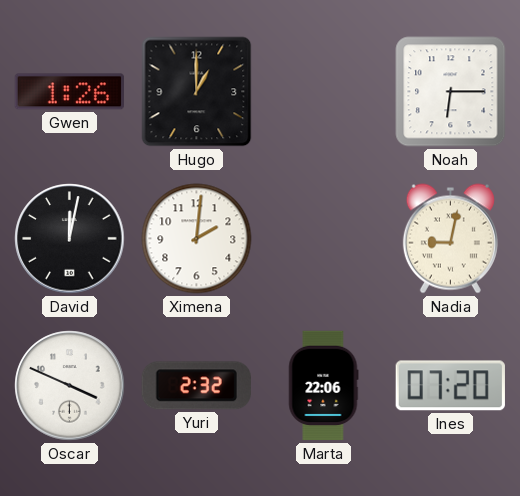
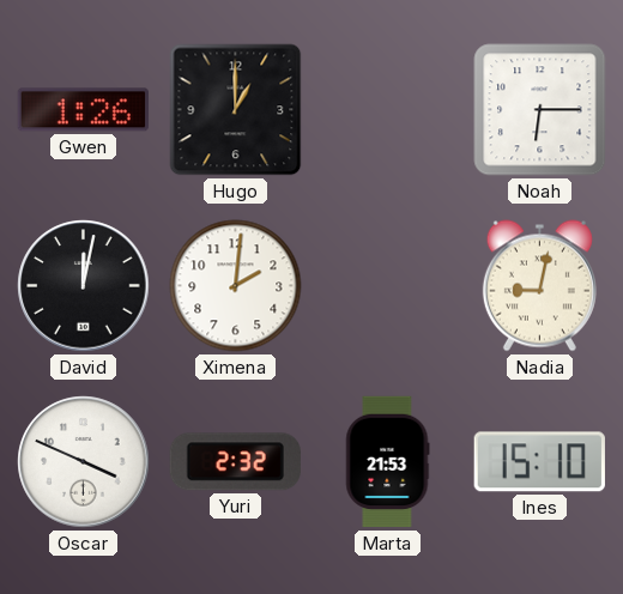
Marta: 22:06 -> 21:53
Ines: 07:20 -> 15:10
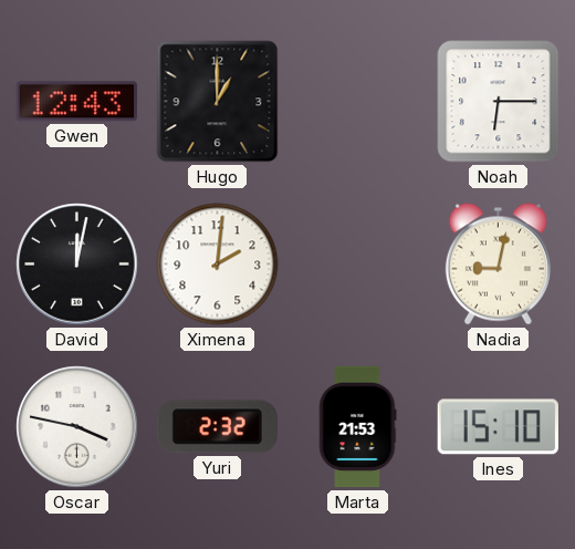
Gwen: 1:26 -> 12:43
Oscar: 3:49 -> 3:47
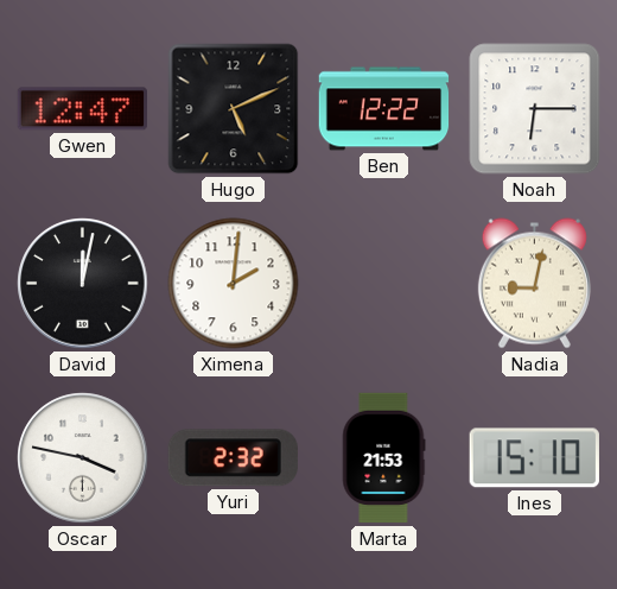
Gwen: 12:43 -> 12:47
Hugo: 1:00 -> 5:11
Ben: none -> 12:22
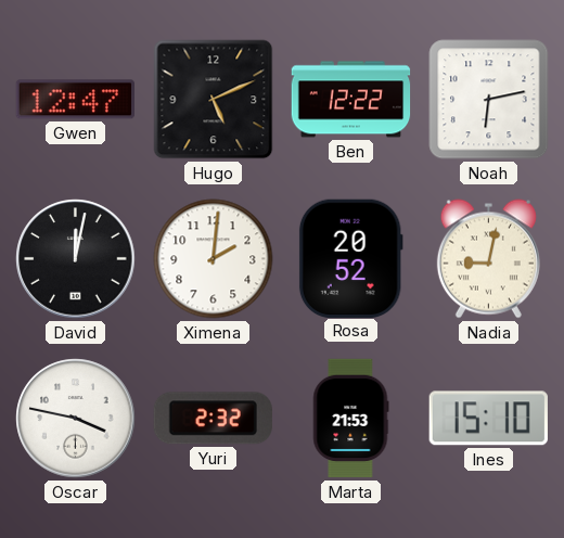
Noah: 6:15 -> 6:13
Rosa: none -> 20:52
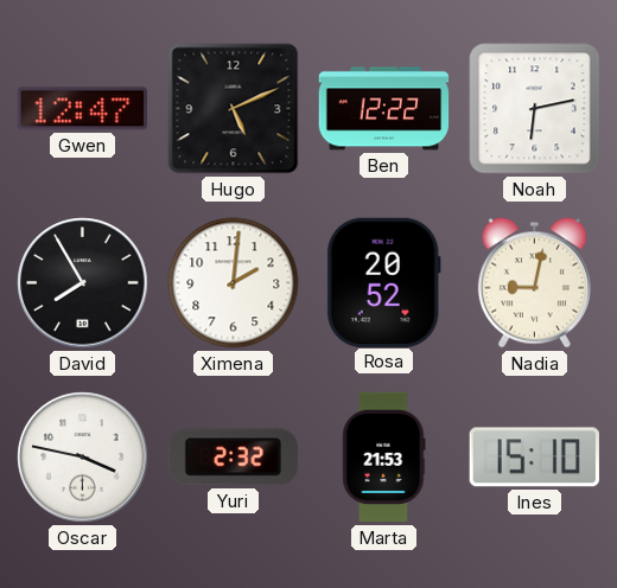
David: 12:02 -> 7:55
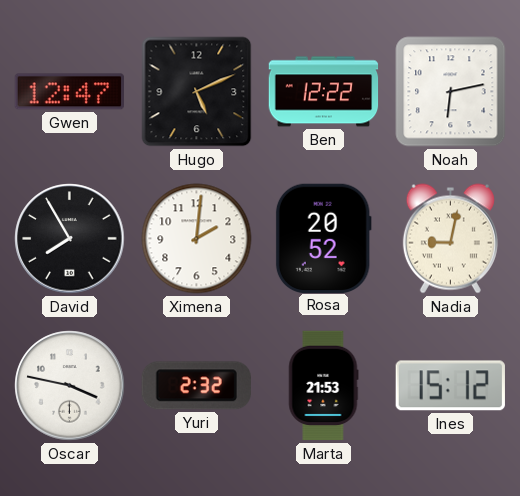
Ines: 15:10 -> 15:12
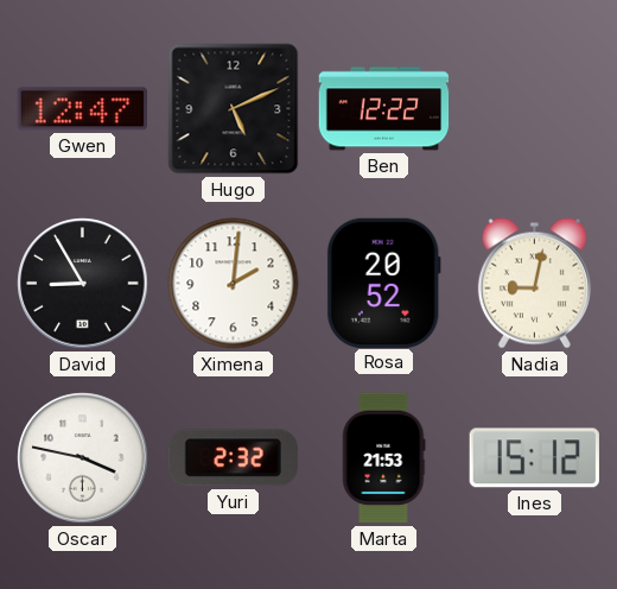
Noah: 6:13 -> none
David: 7:55 -> 8:55
